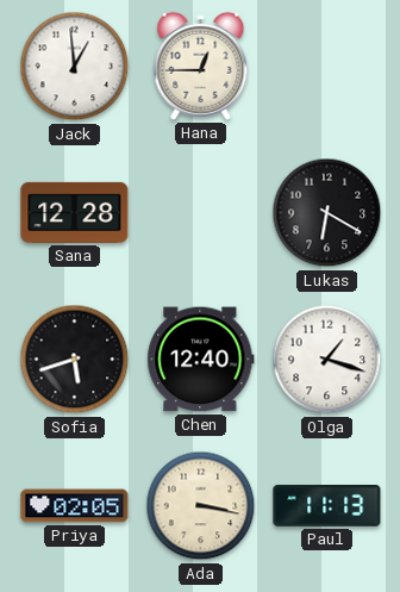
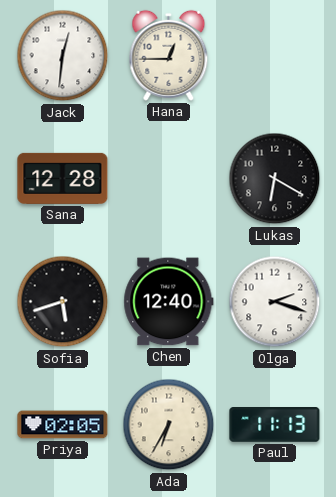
Jack: 12:59 -> 12:31
Olga: 1:18 -> 2:18
Ada: 3:17 -> 6:35
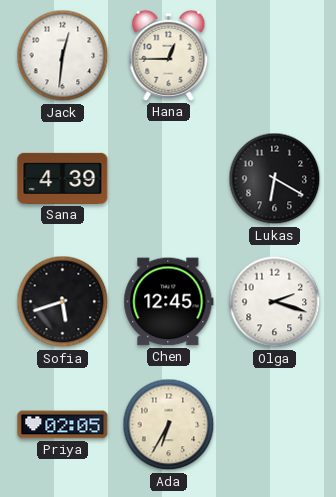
Sana: 12:28 -> 4:39
Chen: 12:40 -> 12:45
Paul: 11:13 -> none
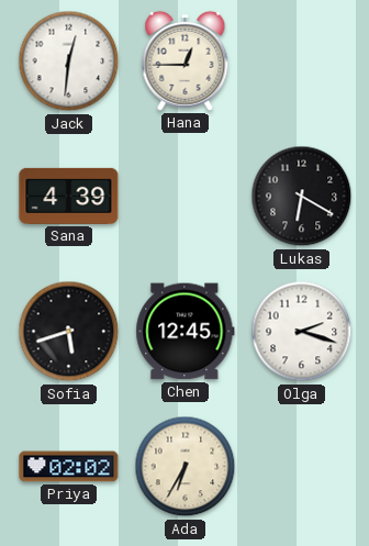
Priya: 02:05 -> 02:02
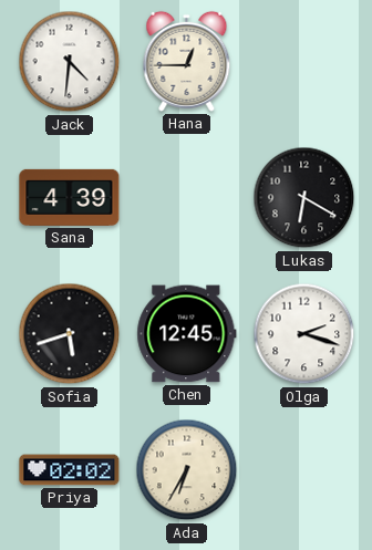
Jack: 12:31 -> 4:31
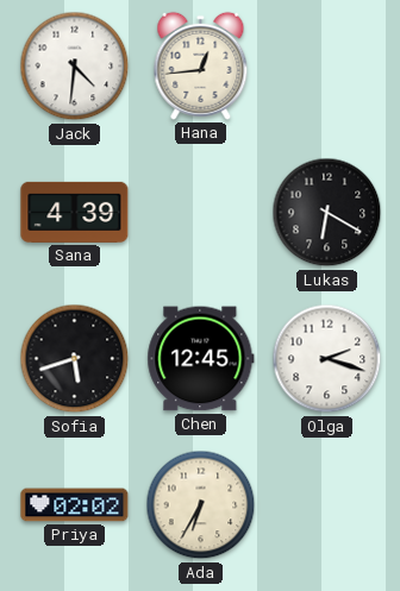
Hana: 12:45 -> 12:44
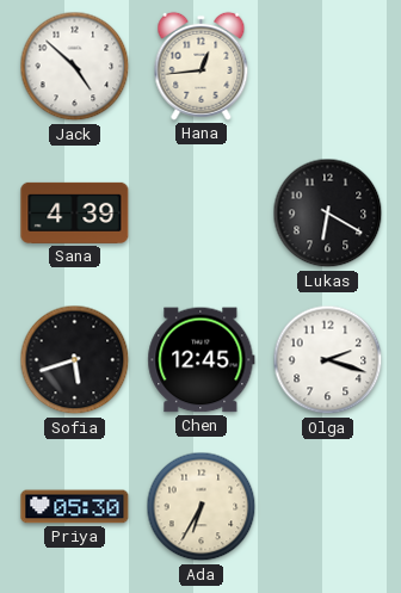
Jack: 4:31 -> 4:52
Priya: 02:02 -> 05:30
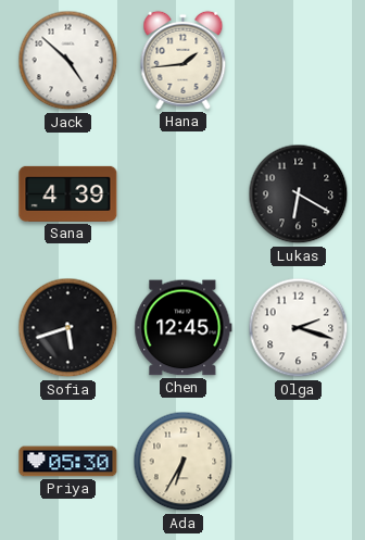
Hana: 12:44 -> 1:44
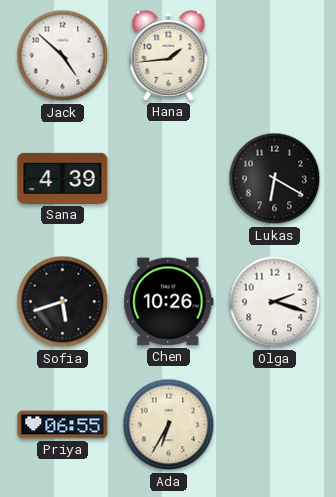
Chen: 12:45 -> 10:26
Priya: 05:30 -> 06:55
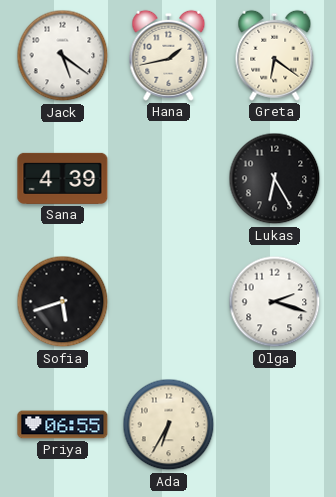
Jack: 4:52 -> 5:21
Hana: 1:44 -> 1:43
Greta: none -> 6:21
Lukas: 6:20 -> 6:25
Chen: 10:26 -> none
